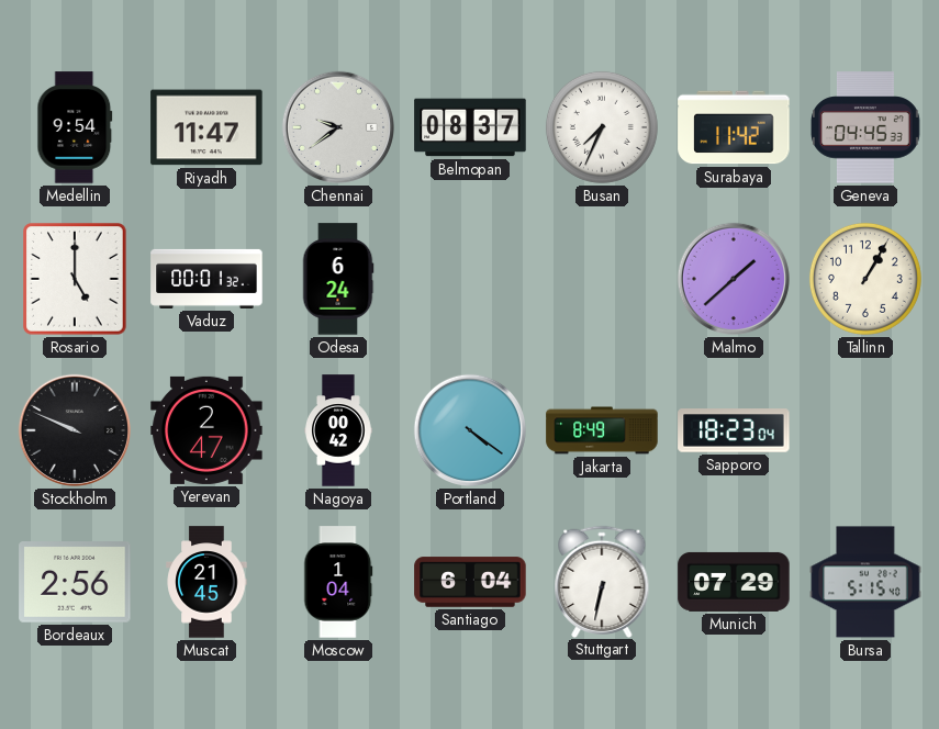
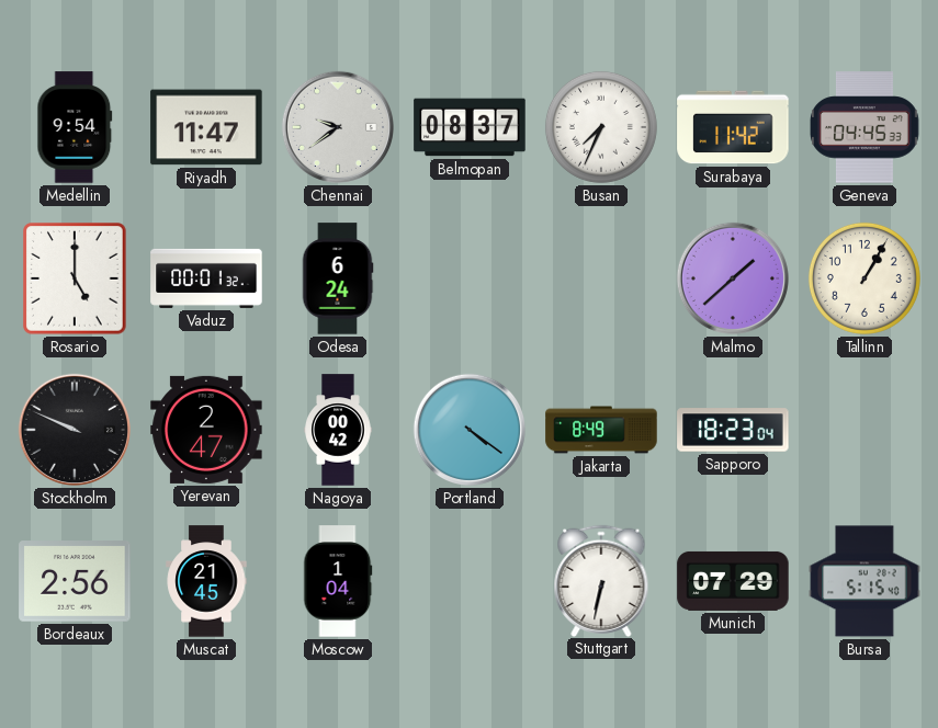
Santiago: 6:04 -> none
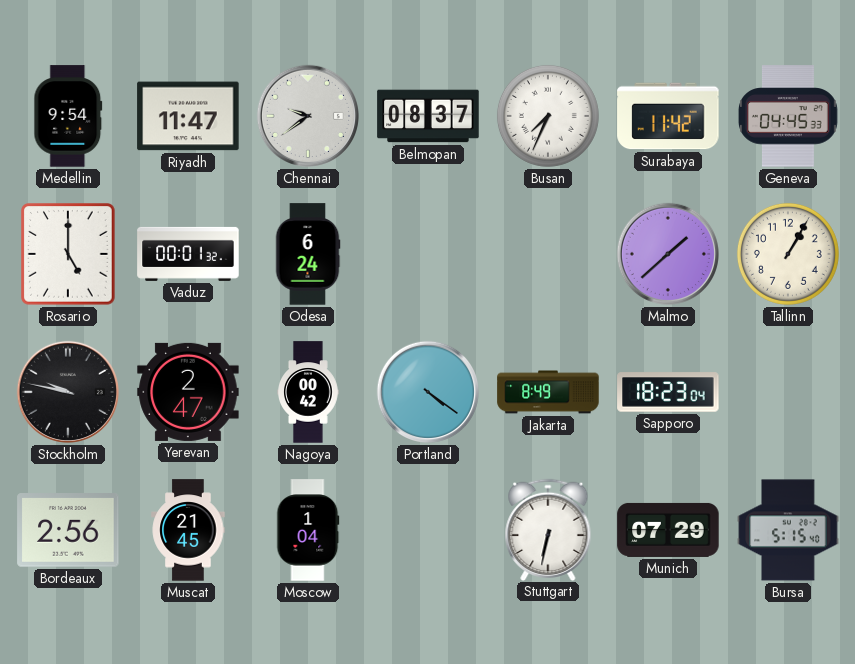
Stockholm: 9:49 -> 9:47
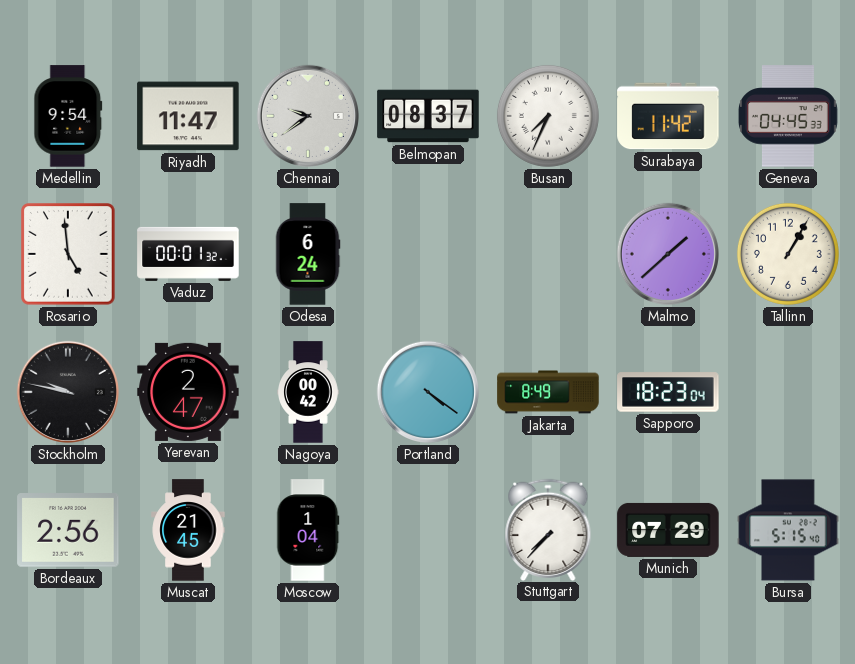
Rosario: 5:00 -> 4:59
Stuttgart: 6:32 -> 7:37
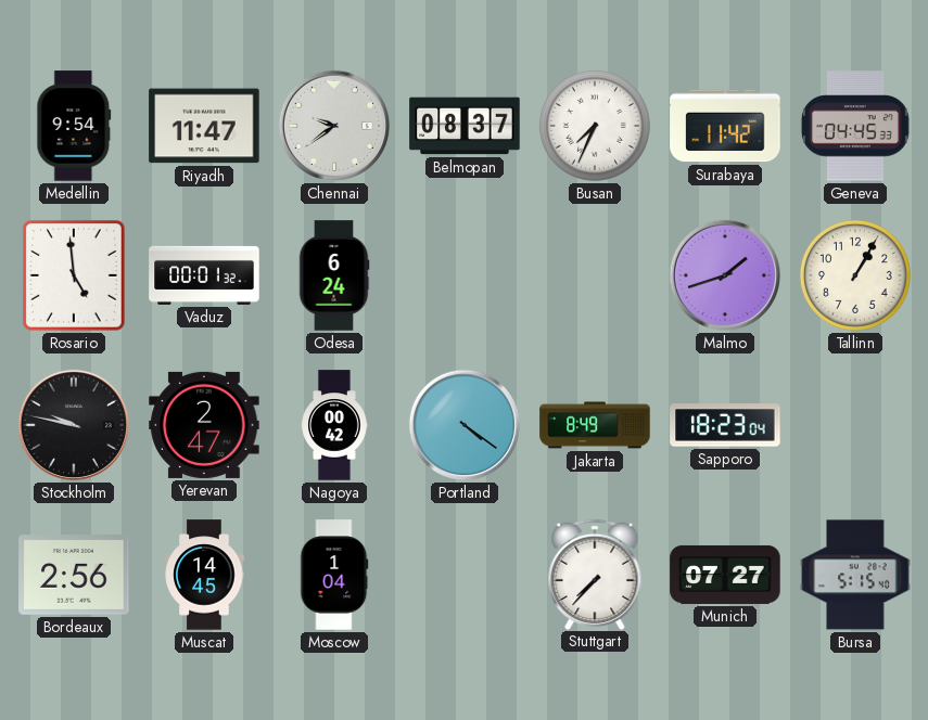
Malmo: 1:38 -> 1:42
Muscat: 21:45 -> 14:45
Munich: 07:29 -> 07:27
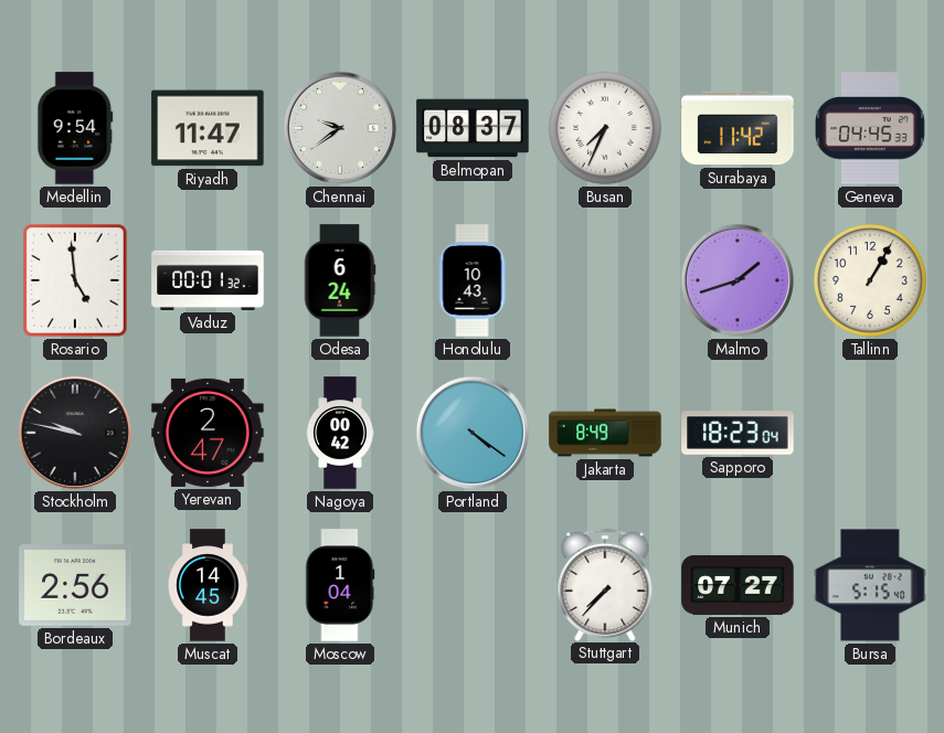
Honolulu: none -> 10:43
